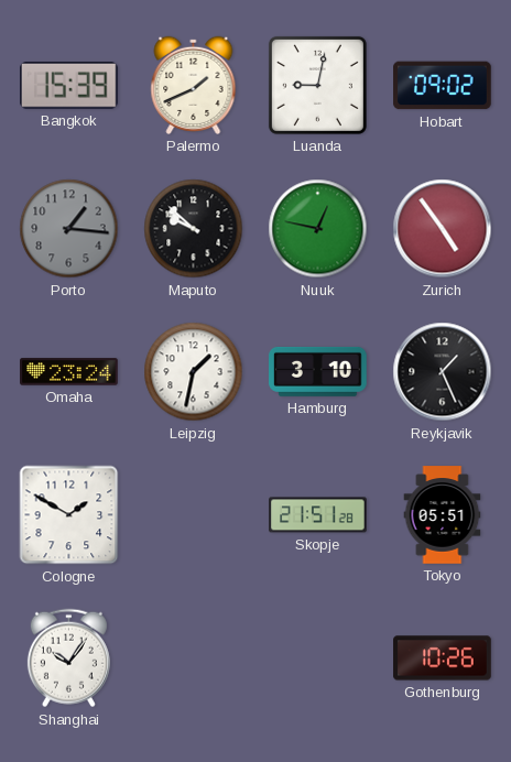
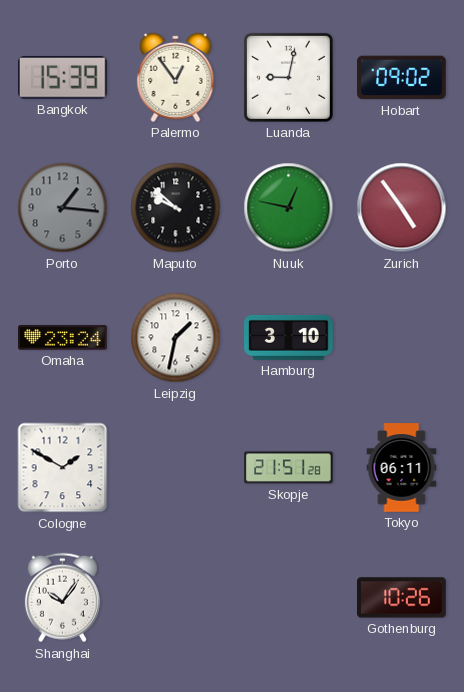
Palermo: 1:41 -> 12:54
Reykjavik: 1:26 -> none
Tokyo: 05:51 -> 06:11
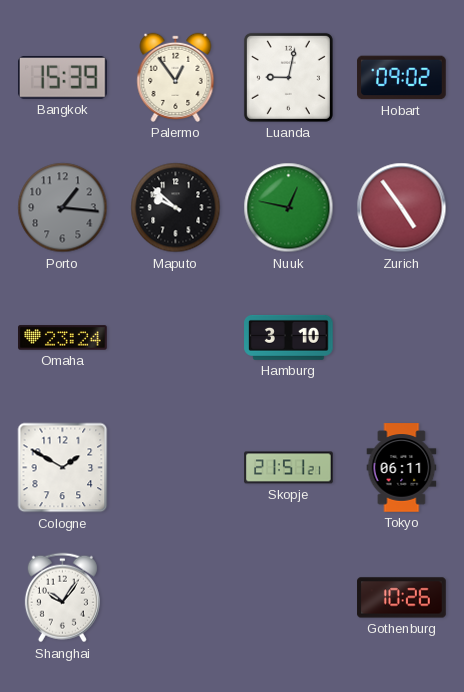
Leipzig: 1:32 -> none
Skopje: 21:51:28 -> 21:51:21
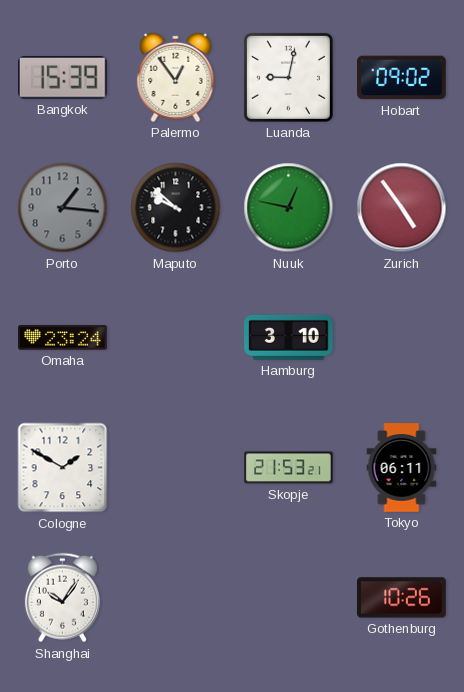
Skopje: 21:51 -> 21:53
